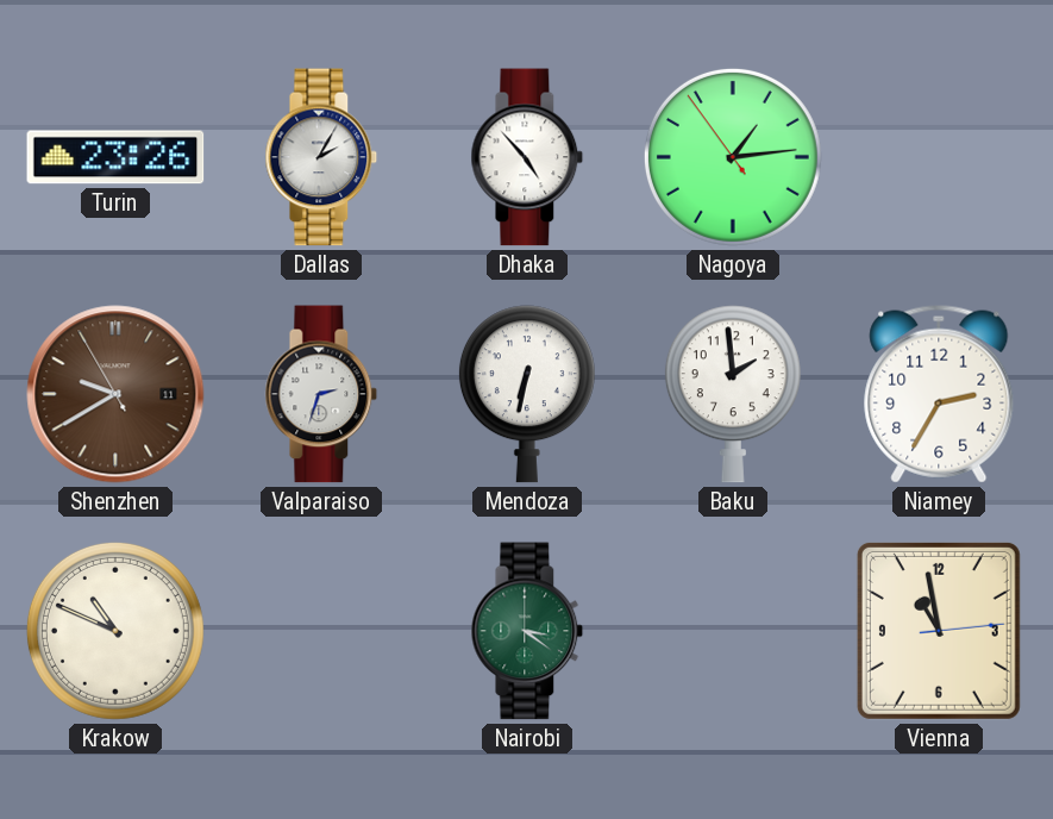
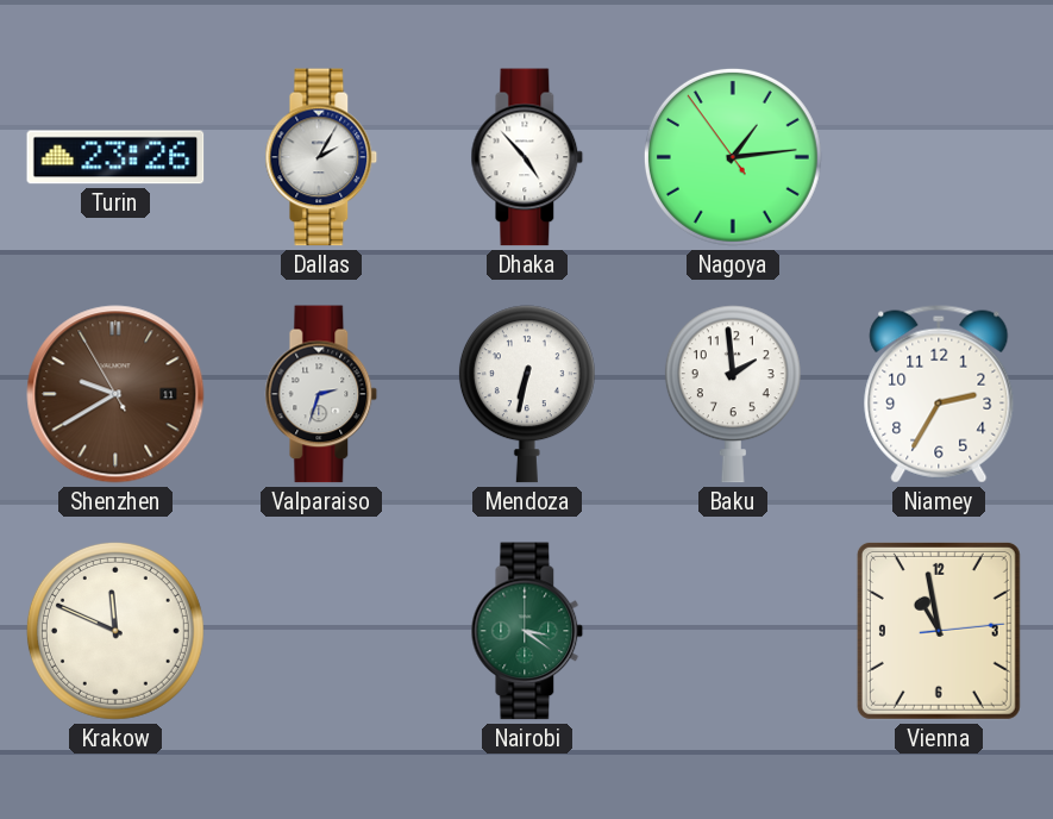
Krakow: 10:49 -> 11:49
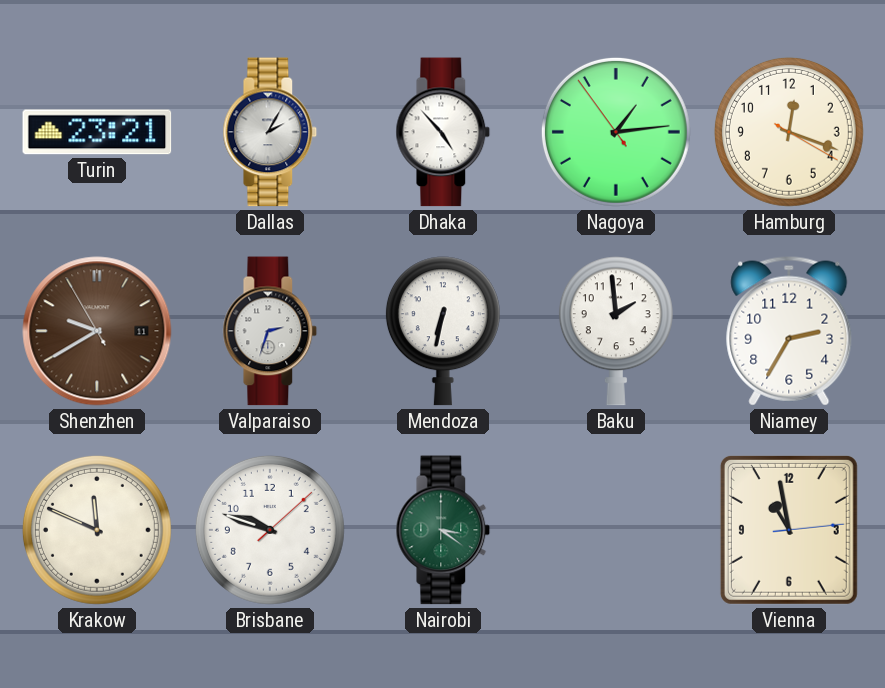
Turin: 23:26 -> 23:21
Hamburg: none -> 12:18
Brisbane: none -> 9:48
